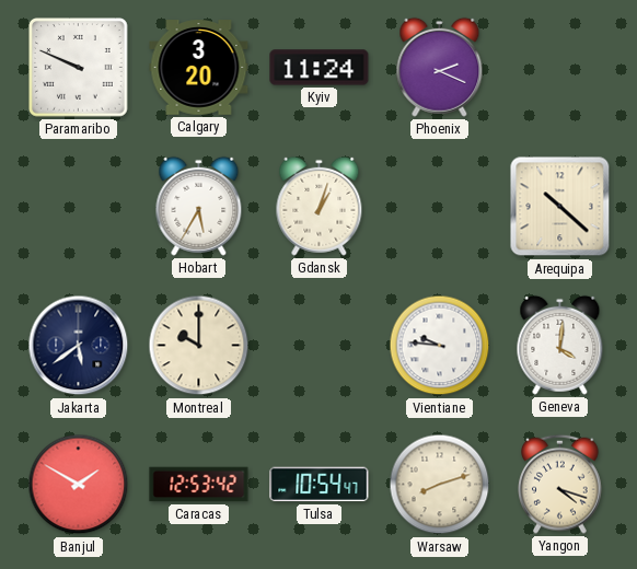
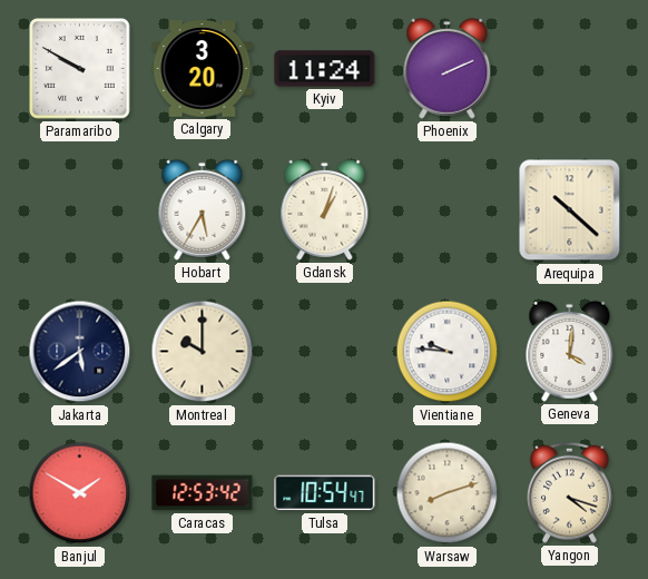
Paramaribo: 9:49 -> 9:50
Phoenix: 2:19 -> 2:11
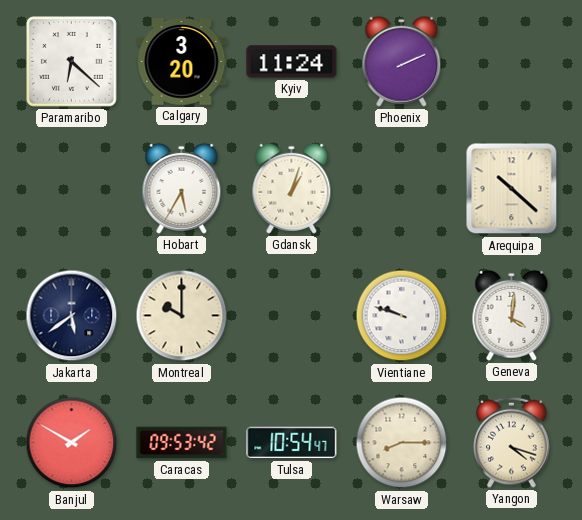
Paramaribo: 9:50 -> 6:22
Vientiane: 9:46 -> 9:48
Caracas: 12:53 -> 09:53
Warsaw: 8:12 -> 8:15
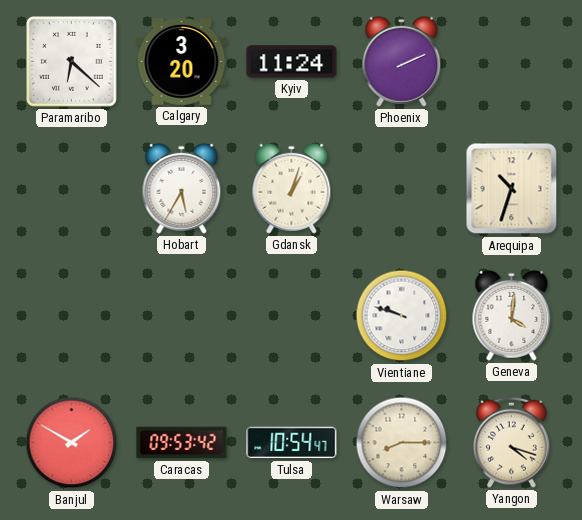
Arequipa: 10:22 -> 10:33
Jakarta: 5:39 -> none
Montreal: 10:00 -> none
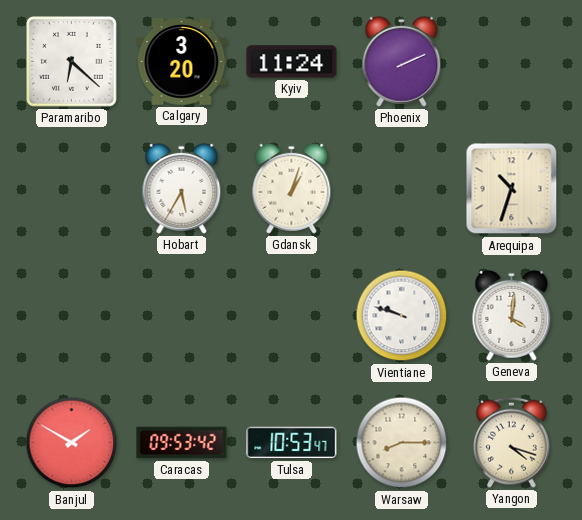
Tulsa: 10:54 -> 10:53
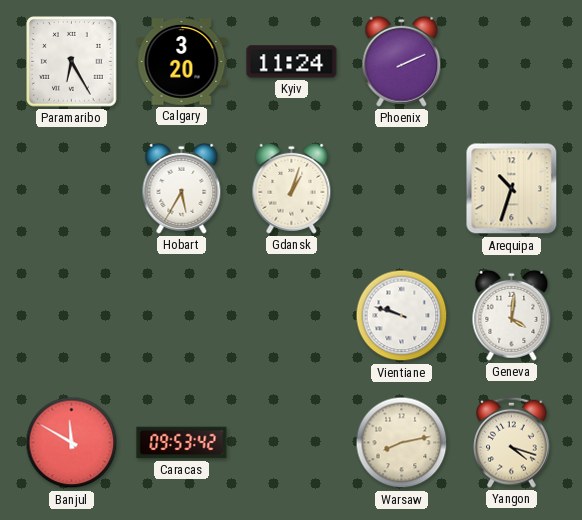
Paramaribo: 6:22 -> 6:25
Banjul: 1:50 -> 11:50
Tulsa: 10:53 -> none
Warsaw: 8:15 -> 8:13
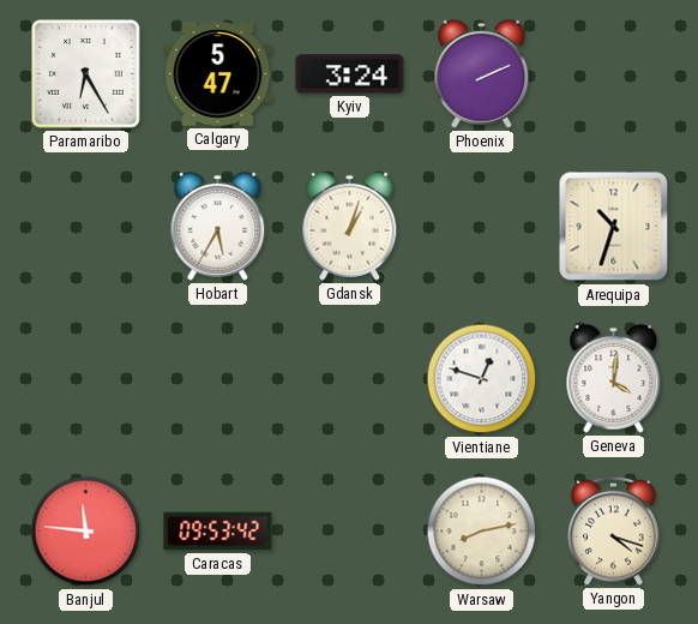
Calgary: 3:20 -> 5:47
Kyiv: 11:24 -> 3:24
Vientiane: 9:48 -> 12:48
Banjul: 11:50 -> 11:46
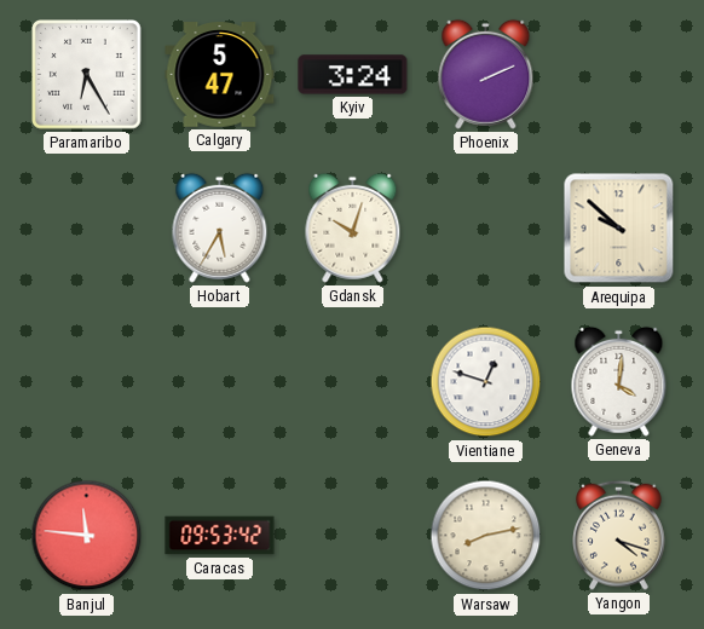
Gdansk: 1:03 -> 10:03
Arequipa: 10:33 -> 9:52
